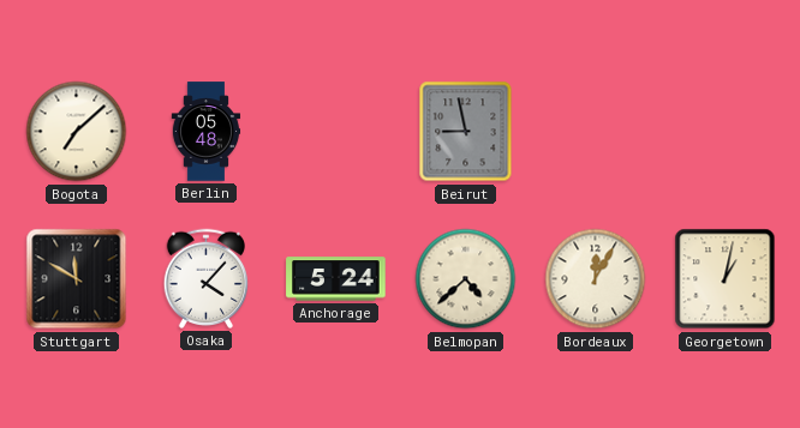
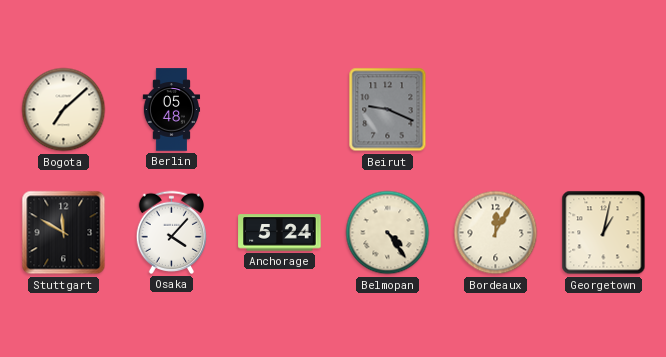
Beirut: 8:58 -> 9:19
Belmopan: 4:38 -> 4:24
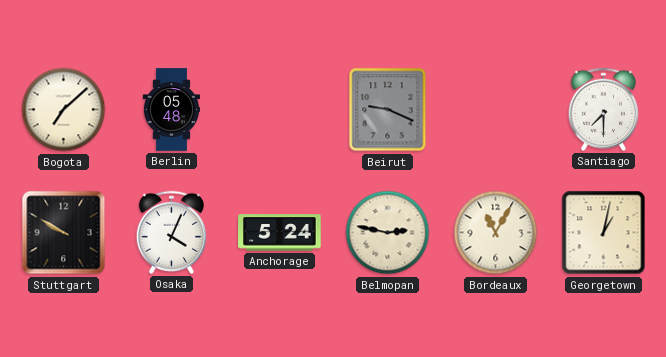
Santiago: none -> 7:30
Stuttgart: 11:50 -> 9:50
Osaka: 4:07 -> 4:04
Belmopan: 4:24 -> 2:47
Bordeaux: 12:05 -> 11:05
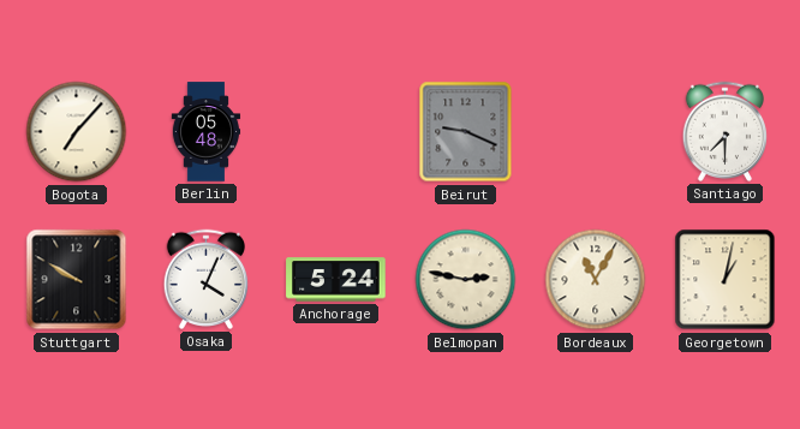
Bogota: 7:08 -> 7:07
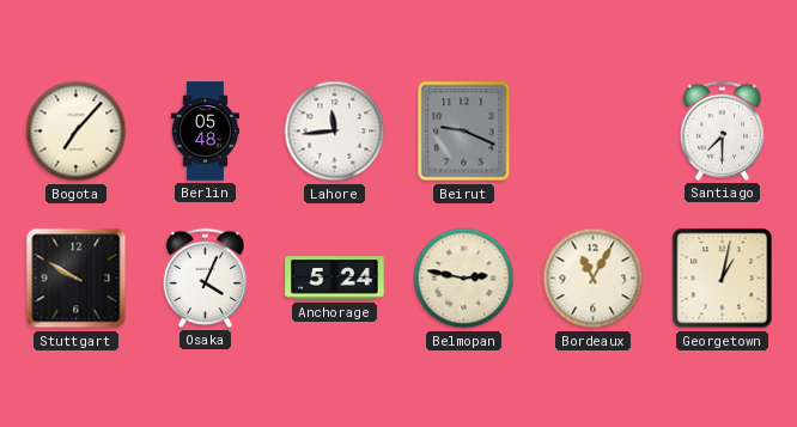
Lahore: none -> 11:44
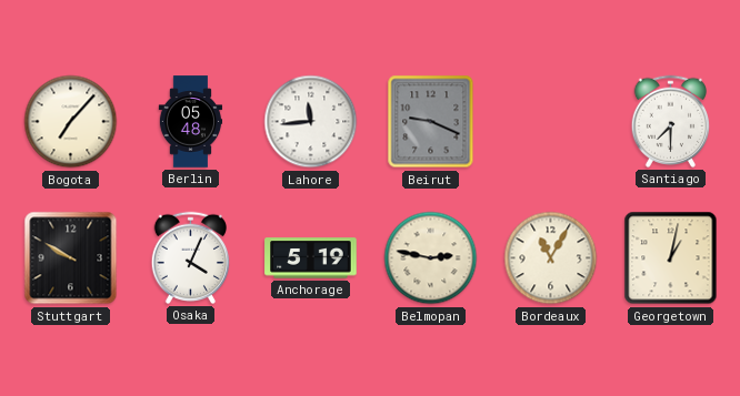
Anchorage: 5:24 -> 5:19
